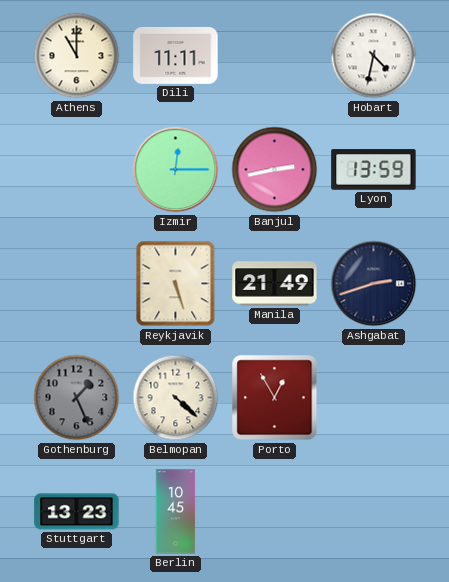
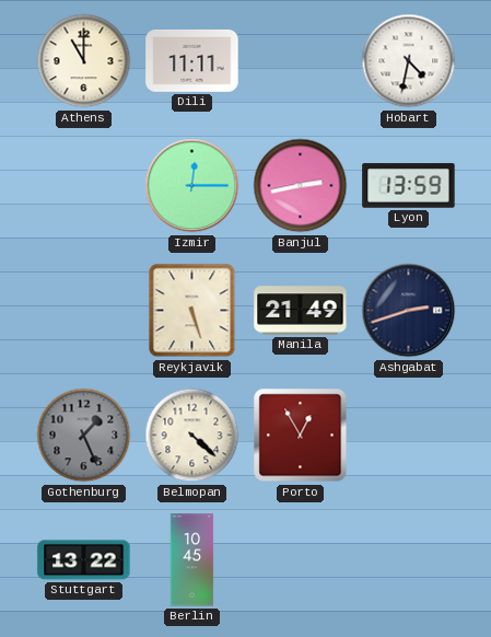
Stuttgart: 13:23 -> 13:22
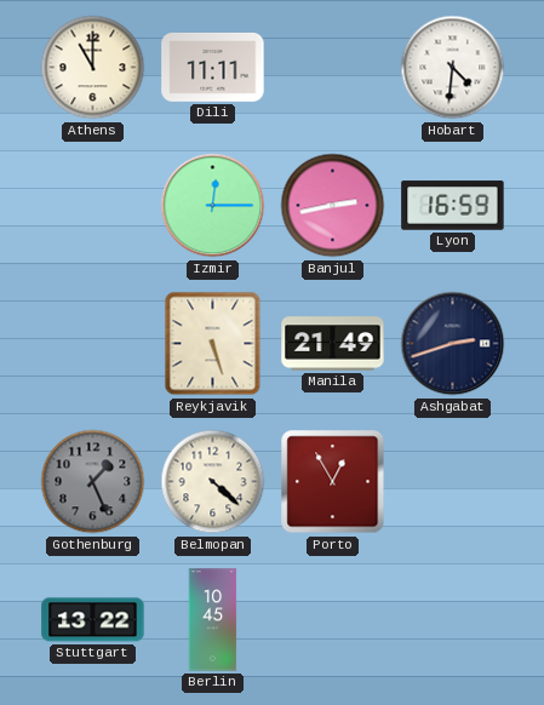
Hobart: 4:32 -> 4:31
Lyon: 13:59 -> 16:59
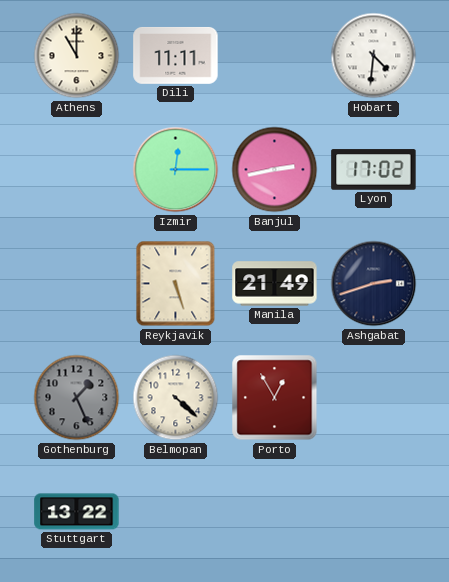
Lyon: 16:59 -> 17:02
Berlin: 10:45 -> none
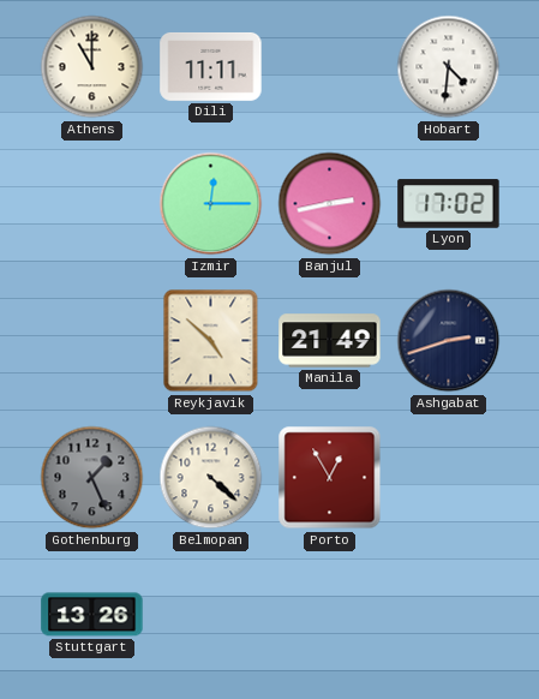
Reykjavik: 5:27 -> 4:52
Stuttgart: 13:22 -> 13:26
